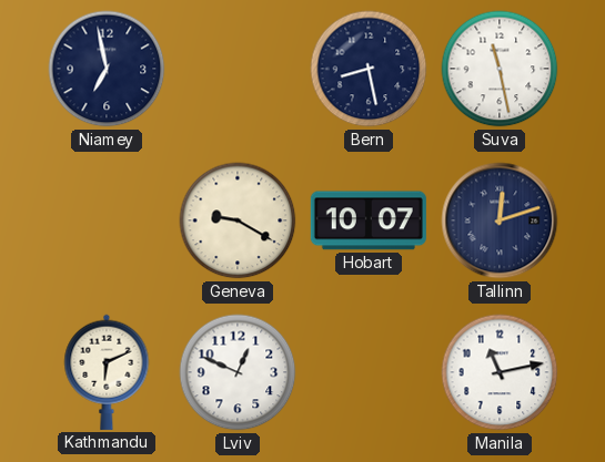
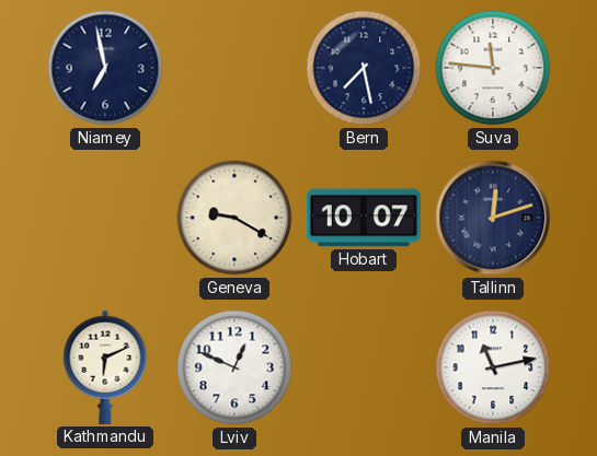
Bern: 8:28 -> 7:28
Suva: 11:28 -> 11:46
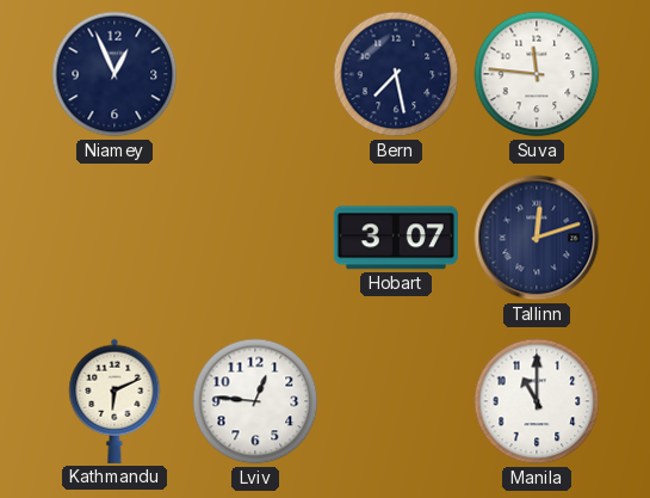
Niamey: 6:58 -> 12:56
Geneva: 9:20 -> none
Hobart: 10:07 -> 3:07
Lviv: 12:49 -> 12:46
Manila: 11:13 -> 11:00
